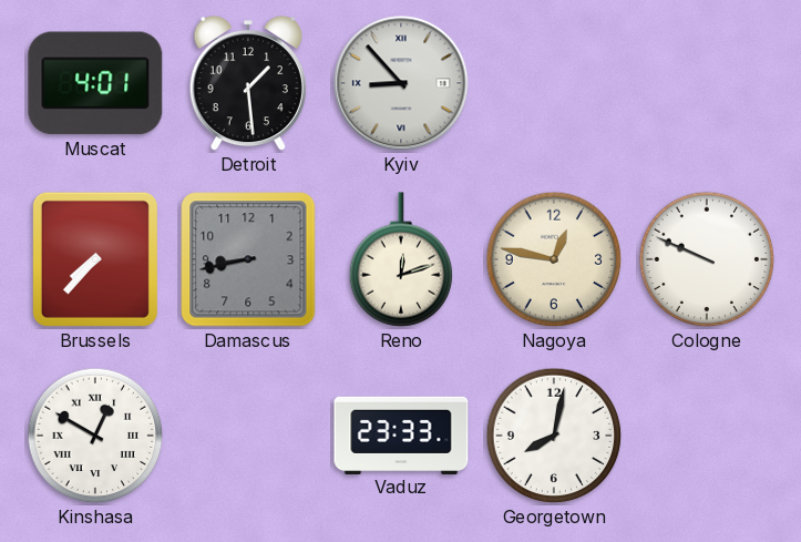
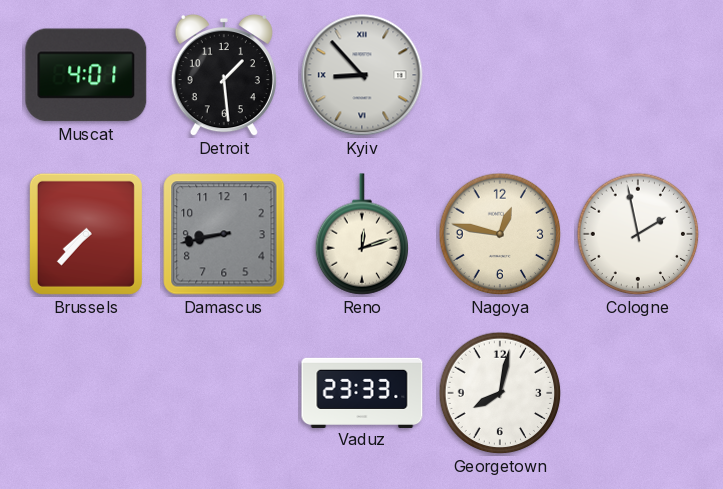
Cologne: 9:49 -> 1:58
Kinshasa: 12:50 -> none
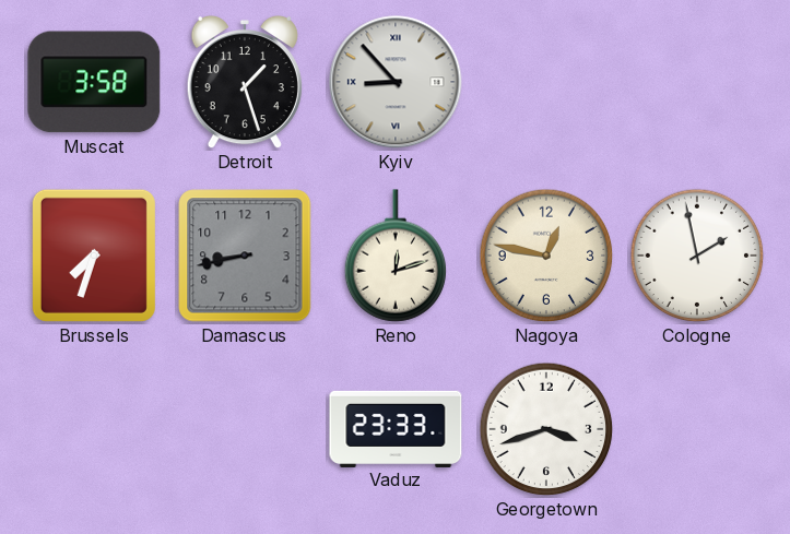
Muscat: 4:01 -> 3:58
Detroit: 1:29 -> 1:27
Brussels: 7:37 -> 7:33
Georgetown: 8:02 -> 3:42
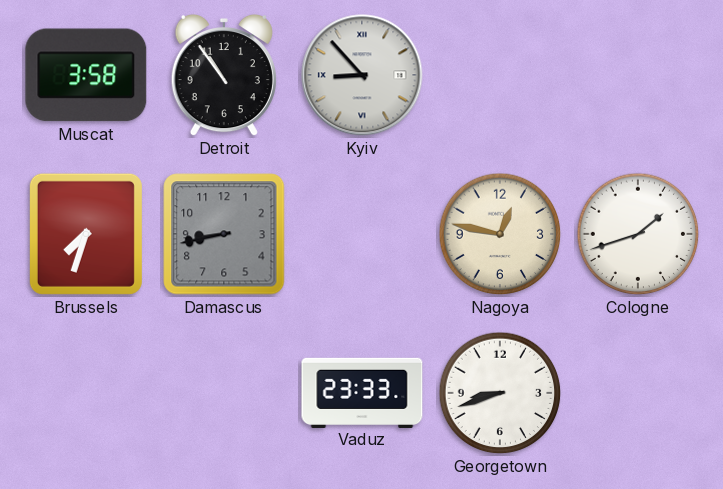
Detroit: 1:27 -> 10:54
Reno: 12:12 -> none
Cologne: 1:58 -> 1:42
Georgetown: 3:42 -> 8:42
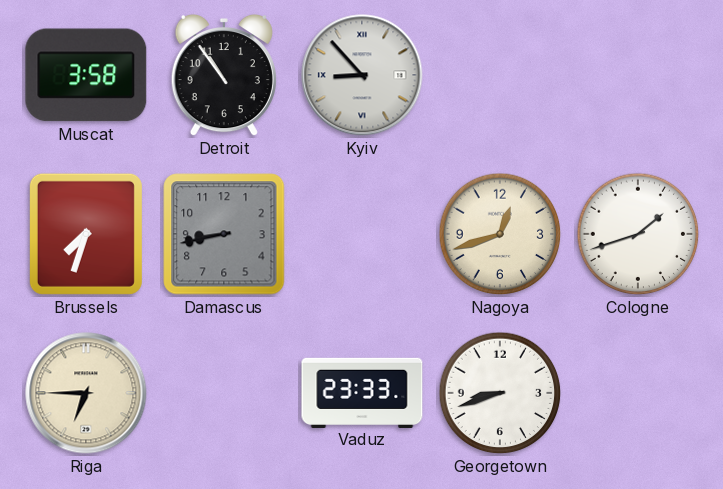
Nagoya: 12:47 -> 12:42
Riga: none -> 6:45
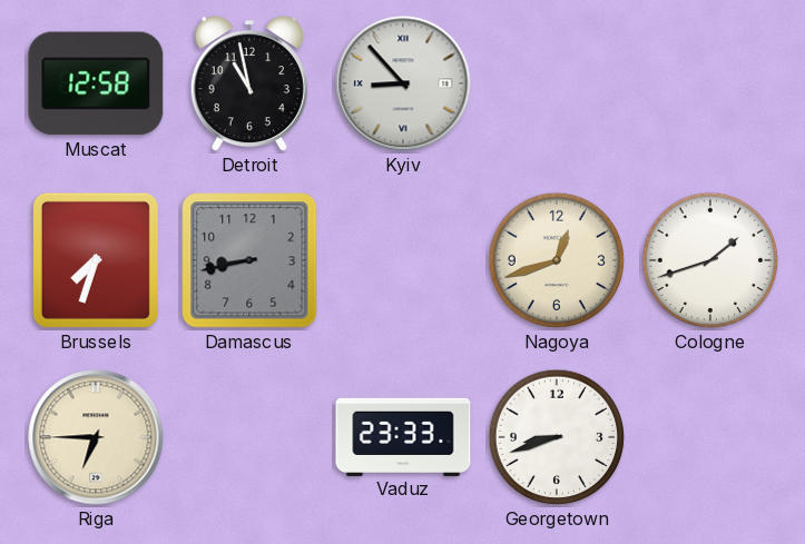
Muscat: 3:58 -> 12:58
Detroit: 10:54 -> 10:58
